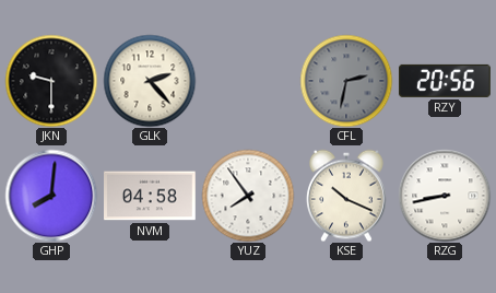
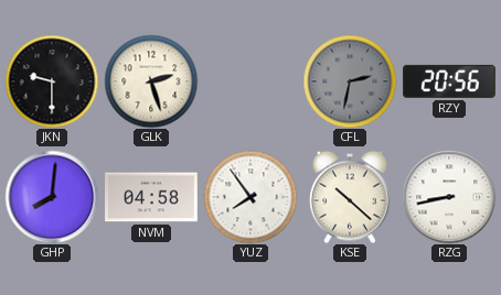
GLK: 2:23 -> 2:27
KSE: 10:19 -> 10:22
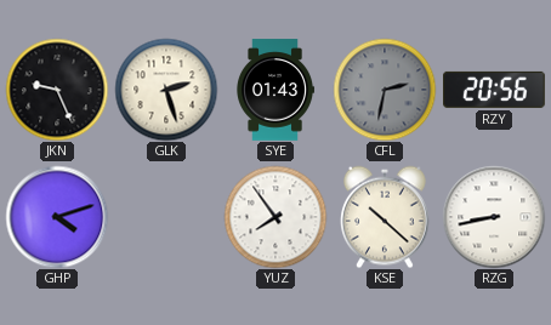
JKN: 9:30 -> 9:26
SYE: none -> 01:43
GHP: 8:01 -> 4:12
NVM: 04:58 -> none
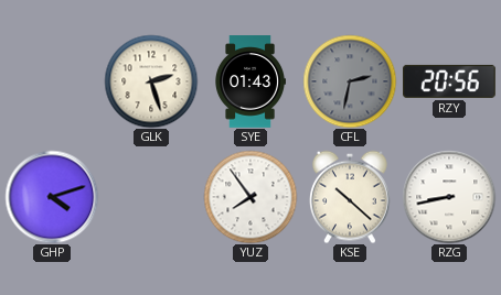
JKN: 9:26 -> none
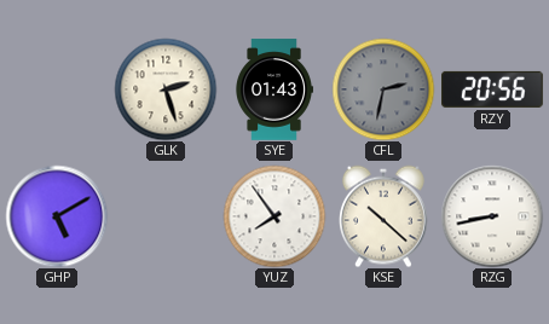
GHP: 4:12 -> 5:10
